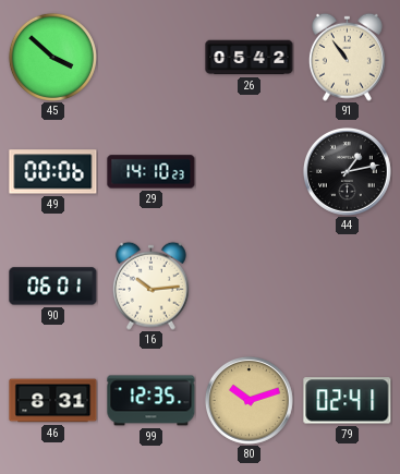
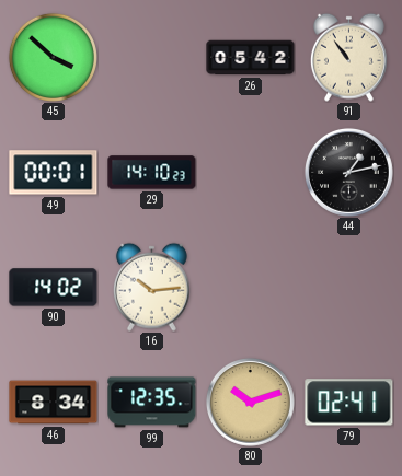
49: 00:06 -> 00:01
90: 06:01 -> 14:02
46: 8:31 -> 8:34
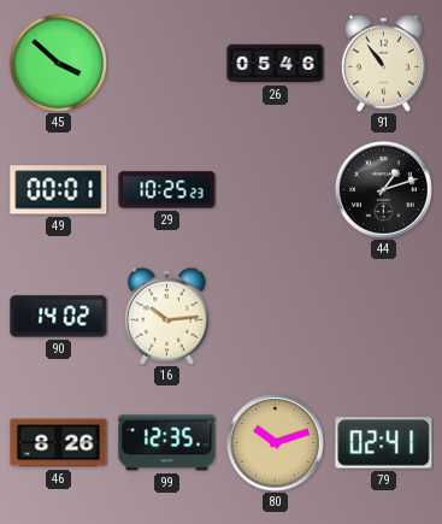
26: 05:42 -> 05:46
29: 14:10 -> 10:25
44: 1:13 -> 1:12
46: 8:34 -> 8:26
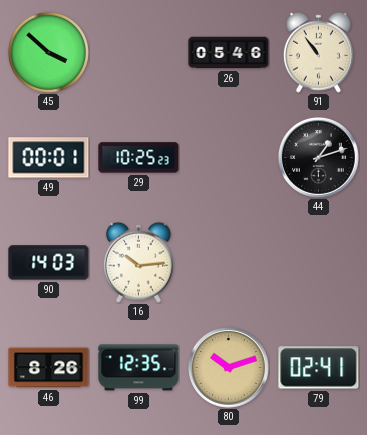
90: 14:02 -> 14:03
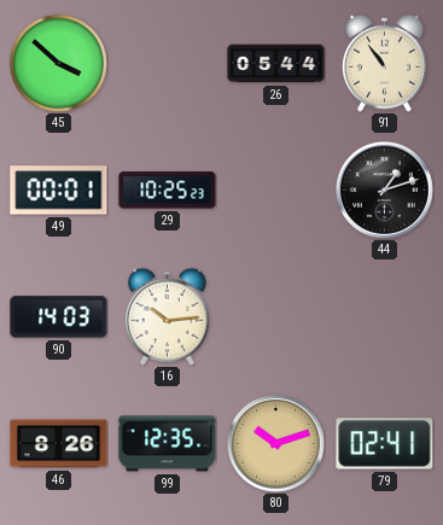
26: 05:46 -> 05:44
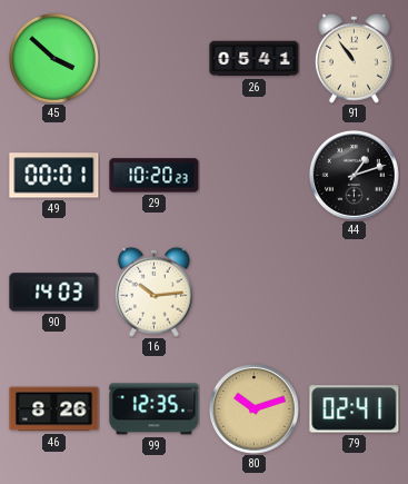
26: 05:44 -> 05:41
29: 10:25 -> 10:20
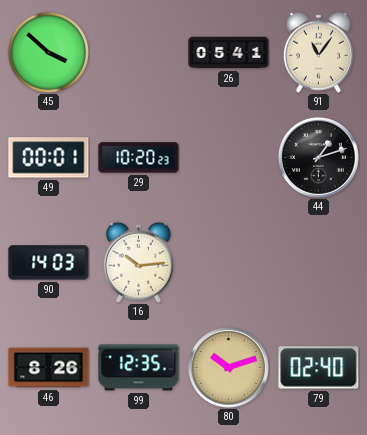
91: 10:54 -> 11:06
79: 02:41 -> 02:40
